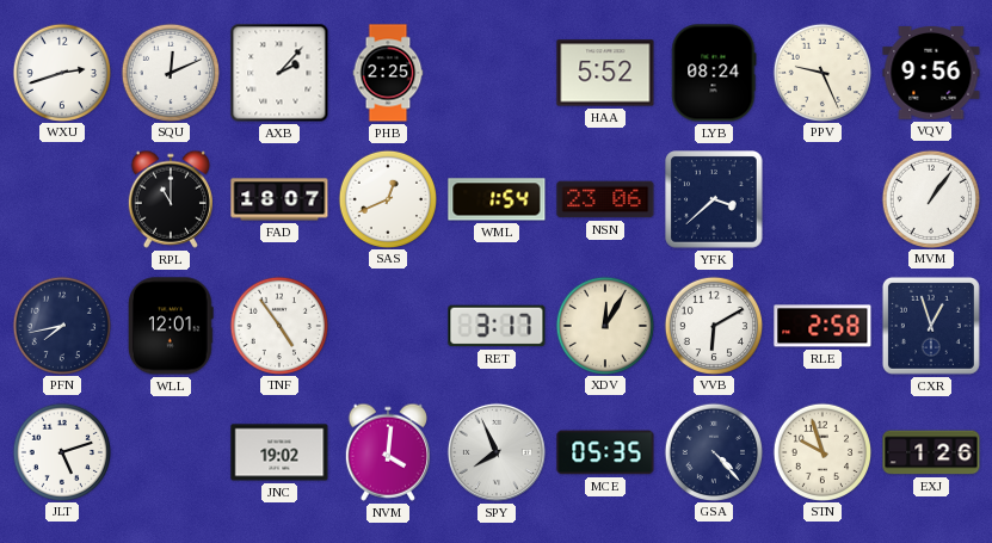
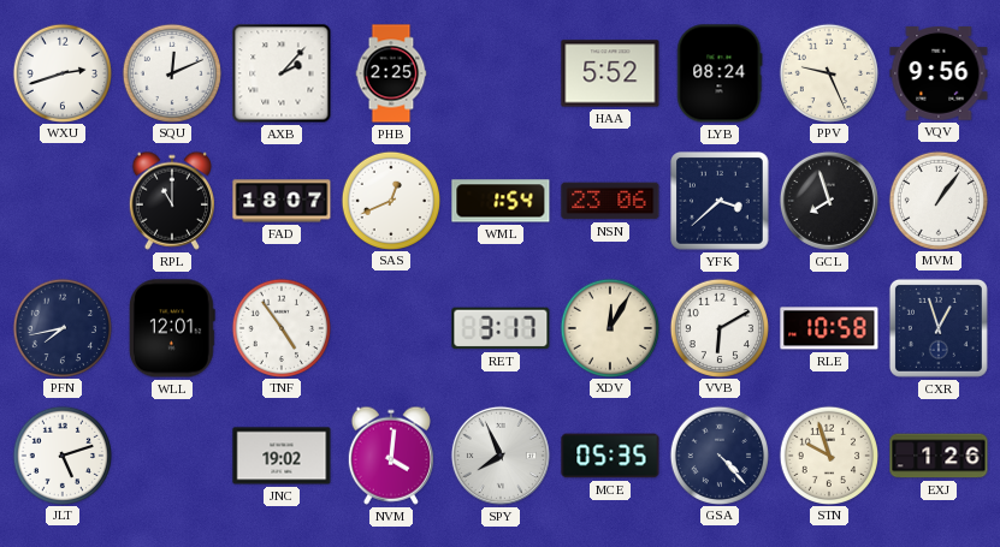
GCL: none -> 7:57
RLE: 2:58 -> 10:58
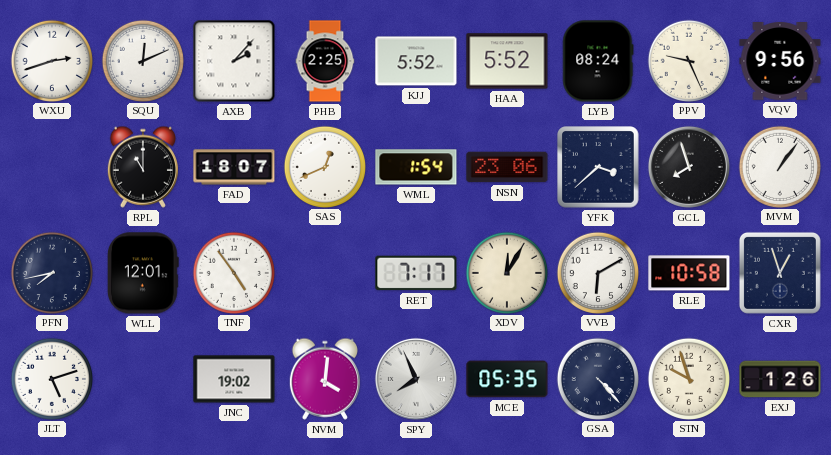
KJJ: none -> 5:52
RET: 3:17 -> 7:17
